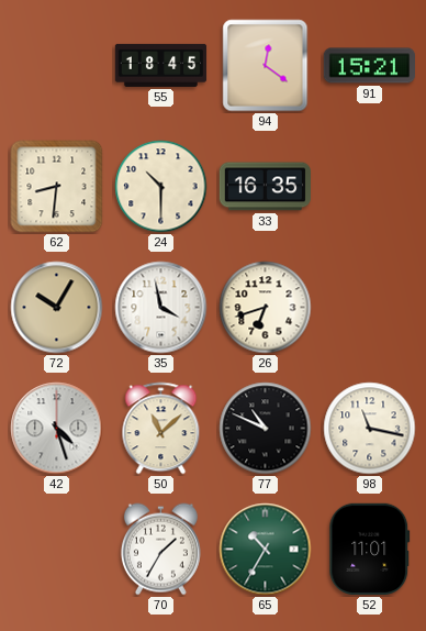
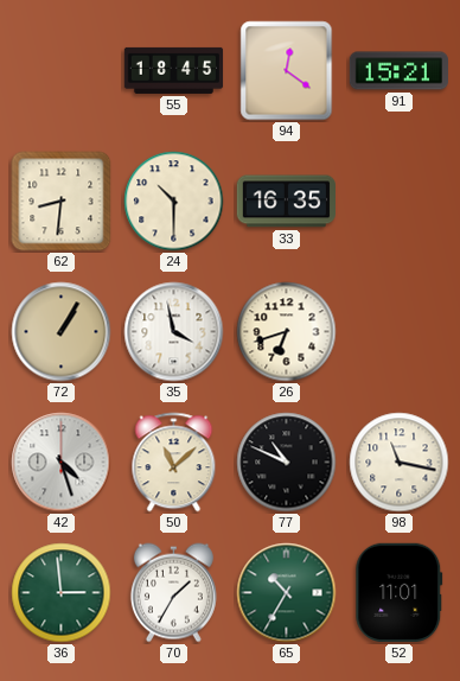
72: 10:05 -> 1:05
36: none -> 2:59
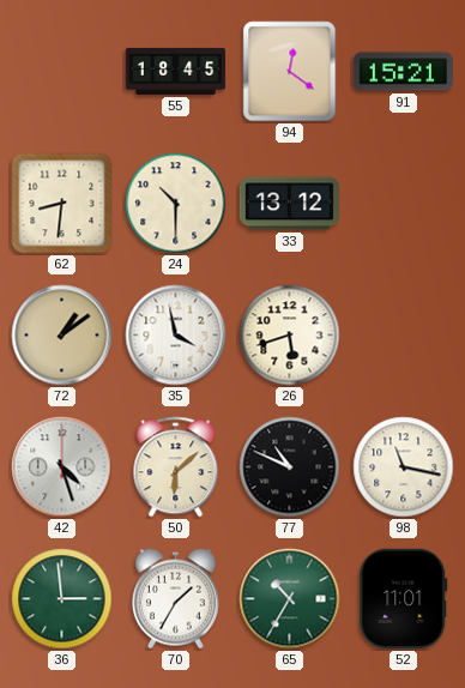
33: 16:35 -> 13:12
72: 1:05 -> 1:09
26: 6:42 -> 5:42
50: 11:08 -> 6:08
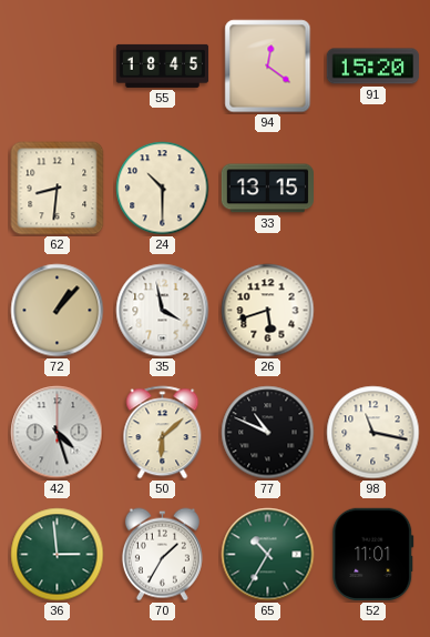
91: 15:21 -> 15:20
33: 13:12 -> 13:15
72: 1:09 -> 1:07
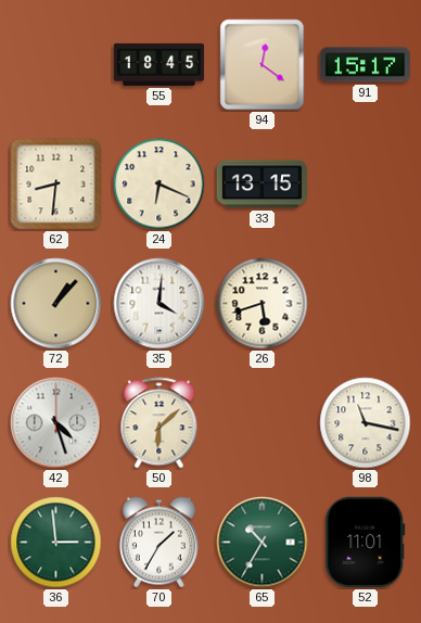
91: 15:20 -> 15:17
24: 10:30 -> 6:19
35: 3:58 -> 4:01
77: 10:49 -> none
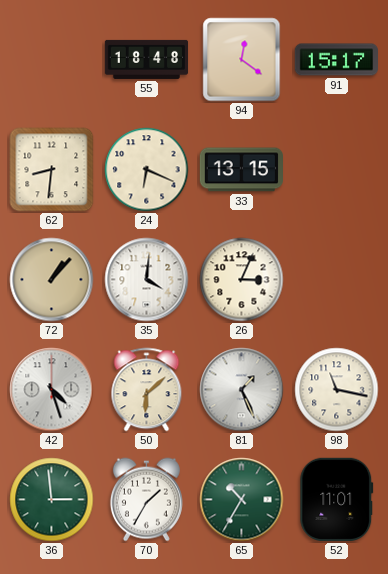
55: 18:45 -> 18:48
26: 5:42 -> 3:04
81: none -> 1:26
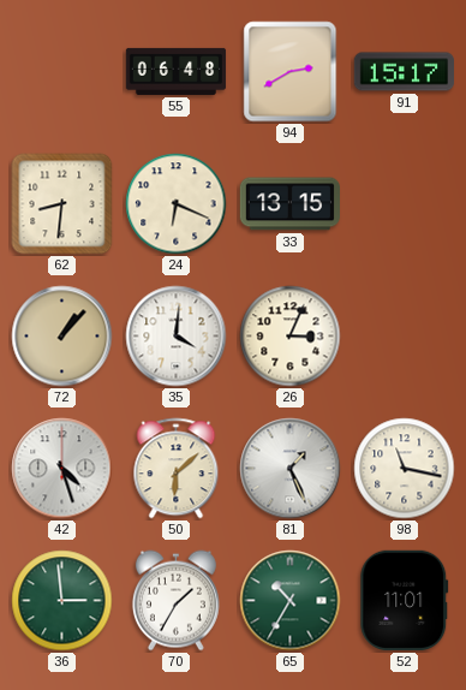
55: 18:48 -> 06:48
94: 12:21 -> 2:40
